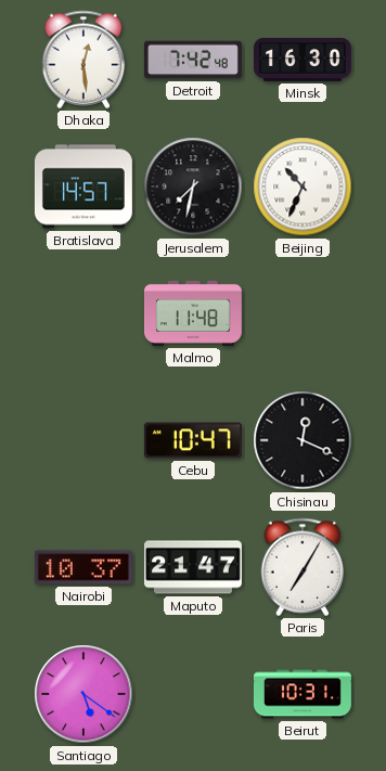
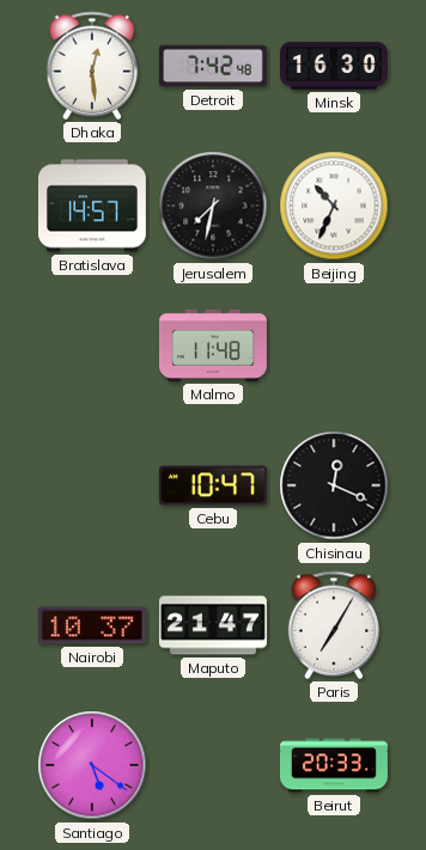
Beirut: 10:31 -> 20:33
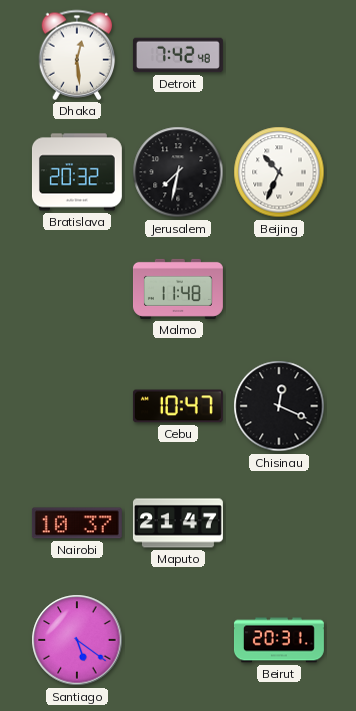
Minsk: 16:30 -> none
Bratislava: 14:57 -> 20:32
Paris: 7:05 -> none
Beirut: 20:33 -> 20:31
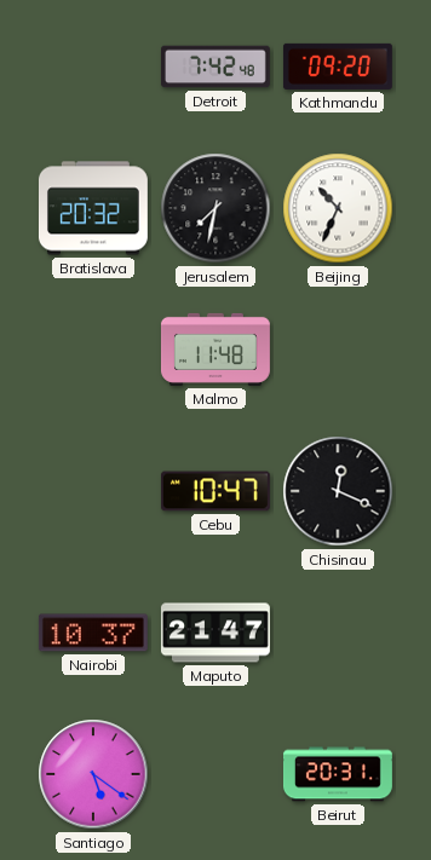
Dhaka: 12:29 -> none
Kathmandu: none -> 09:20
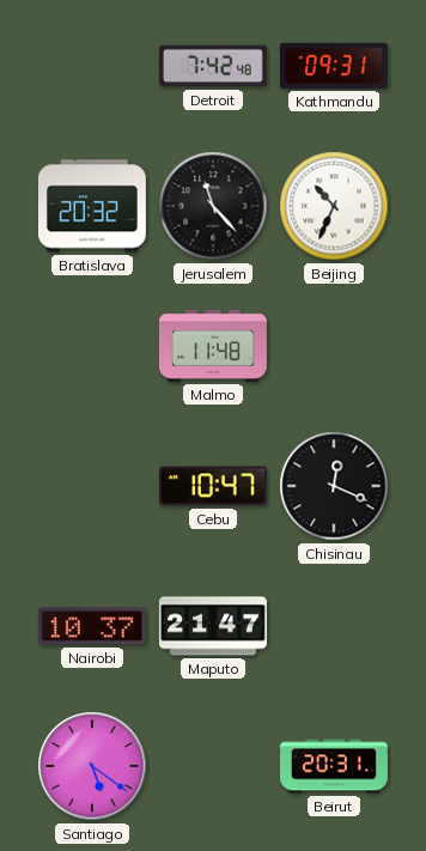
Kathmandu: 09:20 -> 09:31
Jerusalem: 7:32 -> 11:23
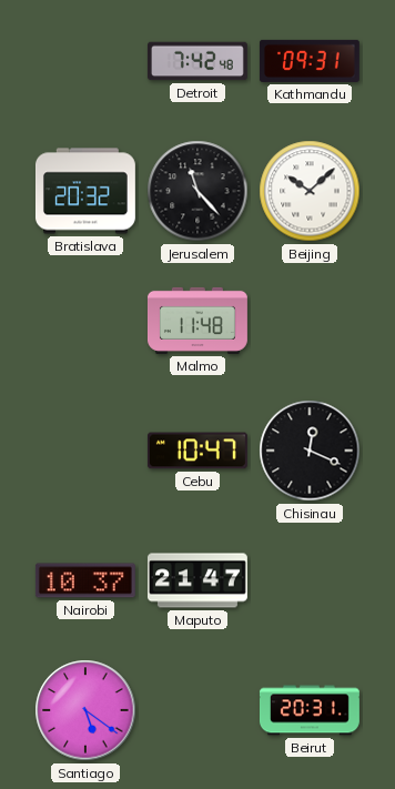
Beijing: 10:34 -> 10:08
